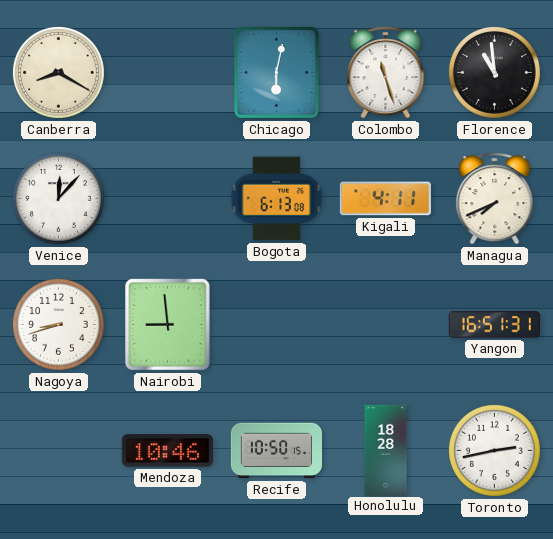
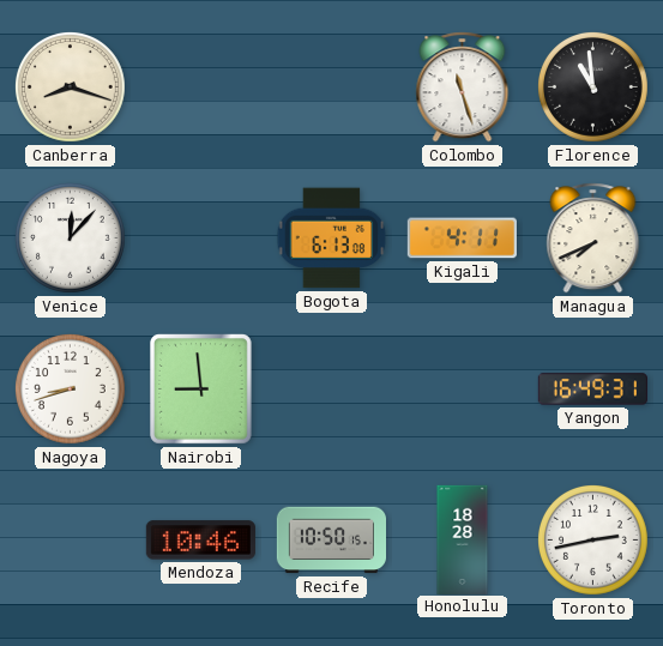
Canberra: 8:20 -> 8:18
Chicago: 6:02 -> none
Yangon: 16:51 -> 16:49
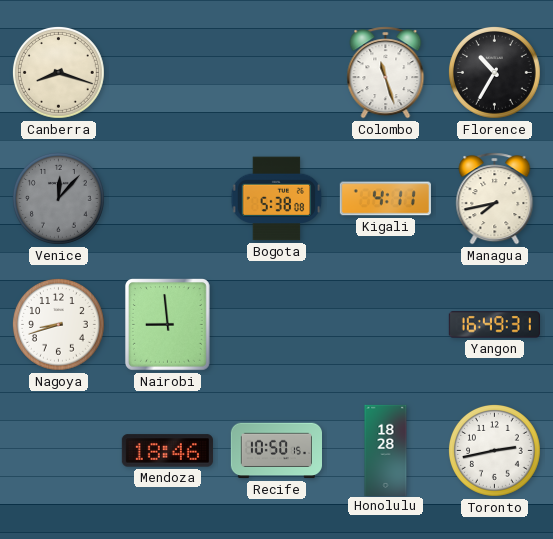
Florence: 10:59 -> 10:35
Venice dial: white -> grey
Bogota: 6:13 -> 5:38
Managua: 7:41 -> 7:43
Mendoza: 10:46 -> 18:46
